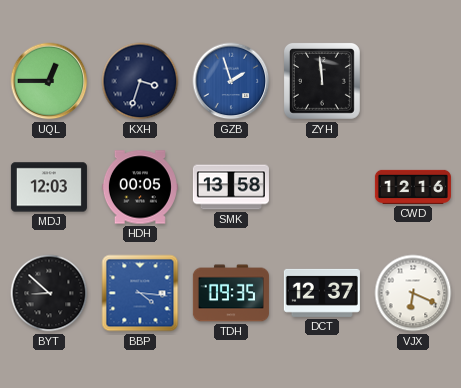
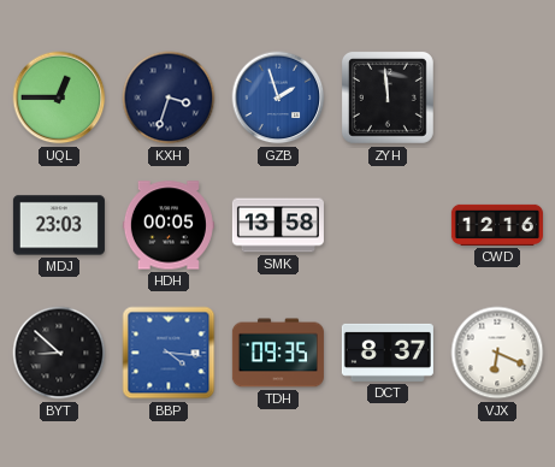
MDJ: 12:03 -> 23:03
DCT: 12:37 -> 8:37
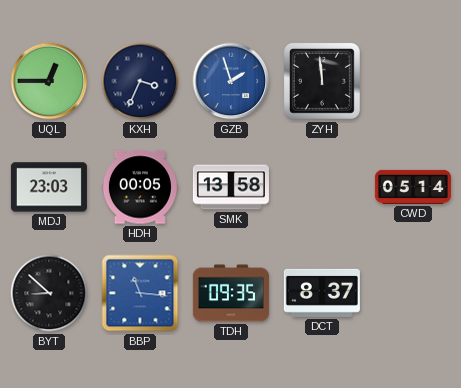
KXH: 3:33 -> 3:34
CWD: 12:16 -> 05:14
BBP: 4:16 -> 11:16
VJX: 6:19 -> none
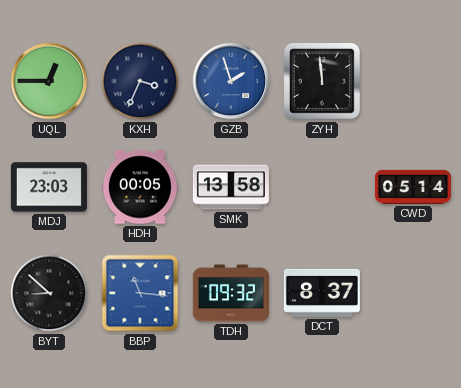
TDH: 09:35 -> 09:32
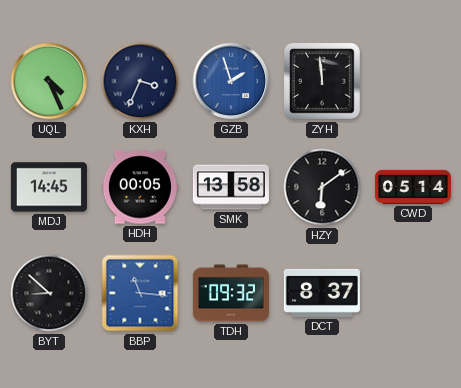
UQL: 12:45 -> 4:26
MDJ: 23:03 -> 14:45
HZY: none -> 6:09
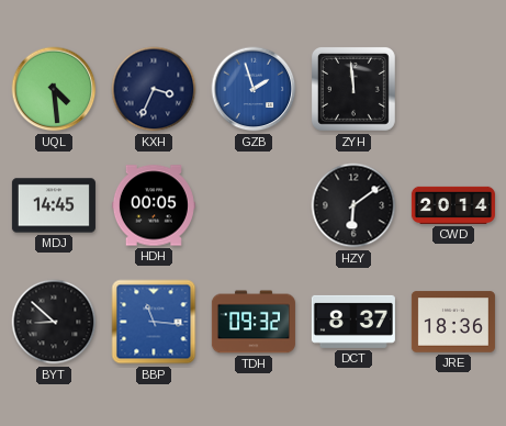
UQL: 4:26 -> 4:29
SMK: 13:58 -> none
CWD: 05:14 -> 20:14
JRE: none -> 18:36
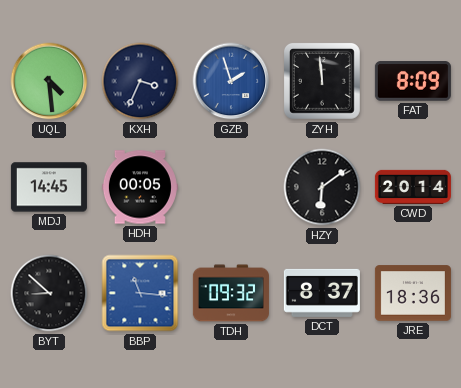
FAT: none -> 8:09
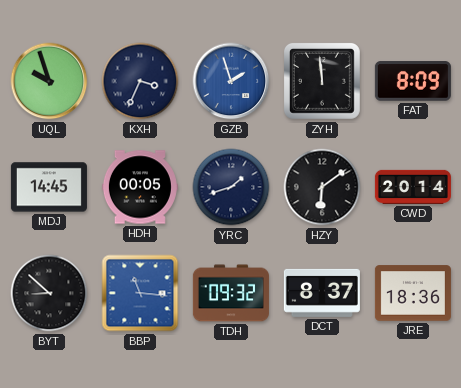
UQL: 4:29 -> 9:57
YRC: none -> 1:42
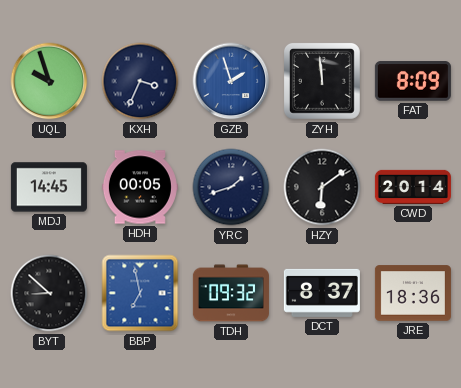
BBP: 11:16 -> 6:58
